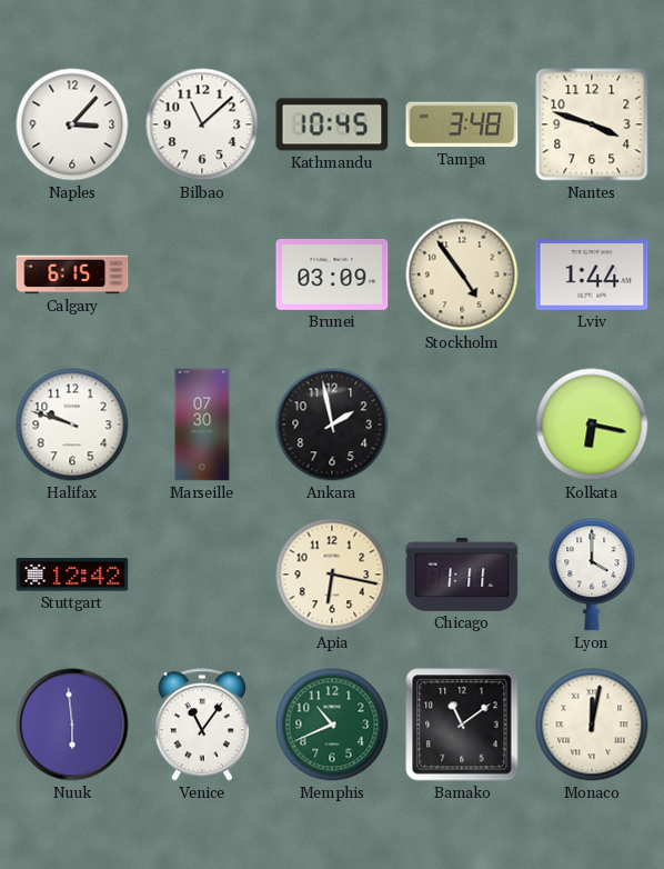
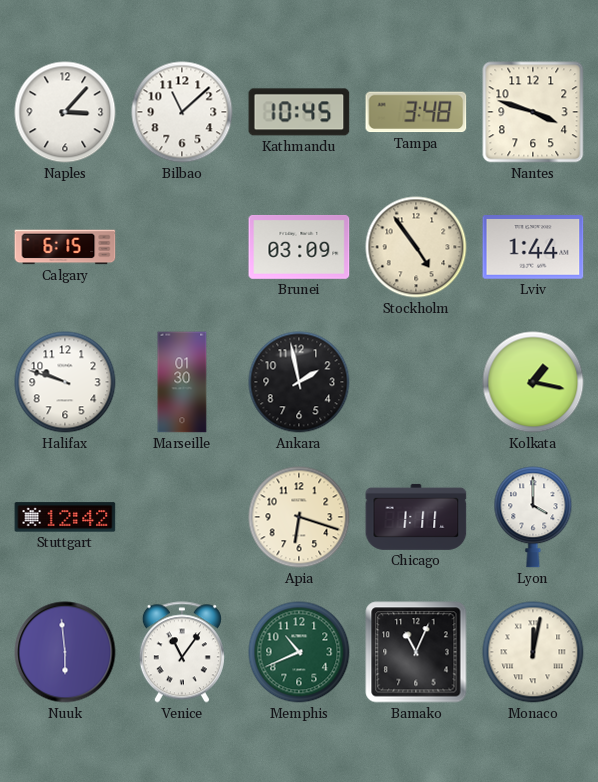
Marseille: 07:30 -> 01:30
Kolkata: 6:17 -> 1:17
Apia: 6:17 -> 6:18
Bamako: 11:09 -> 11:04
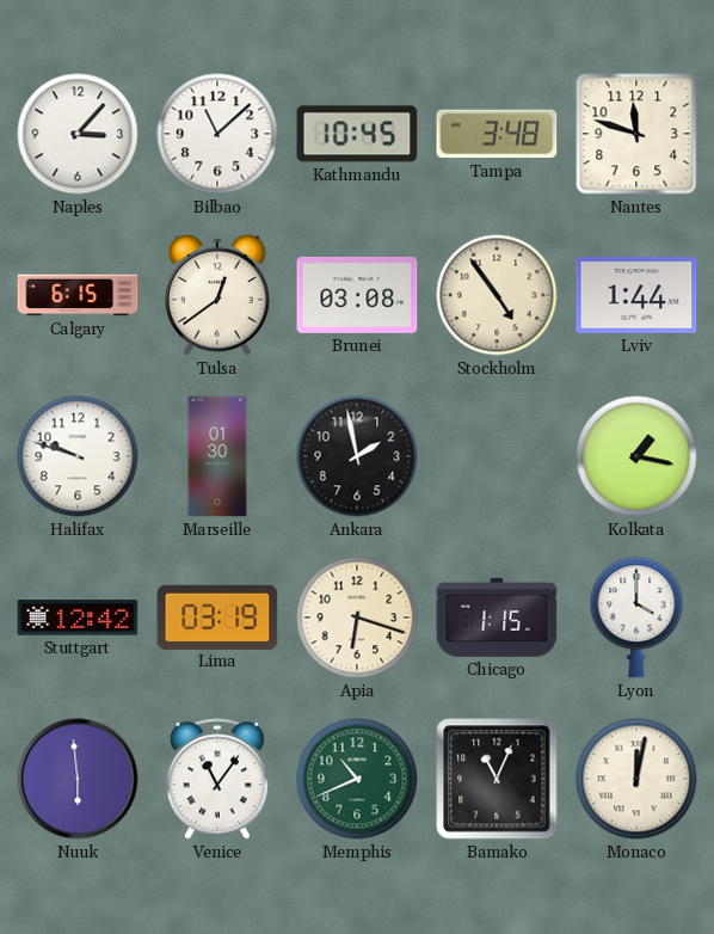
Nantes: 3:48 -> 11:48
Tulsa: none -> 12:39
Brunei: 03:09 -> 03:08
Lima: none -> 03:19
Chicago: 1:11 -> 1:15
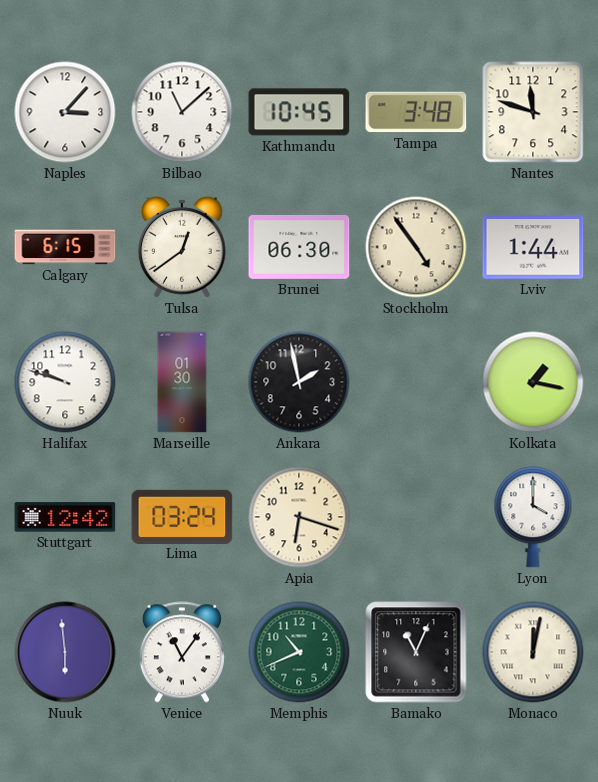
Brunei: 03:08 -> 06:30
Lima: 03:19 -> 03:24
Chicago: 1:15 -> none
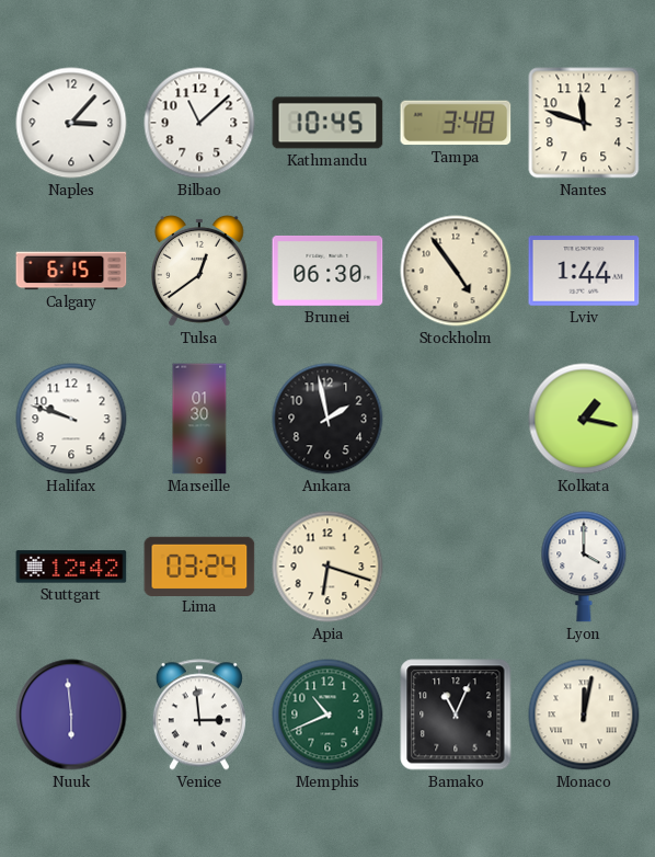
Venice: 11:06 -> 2:59
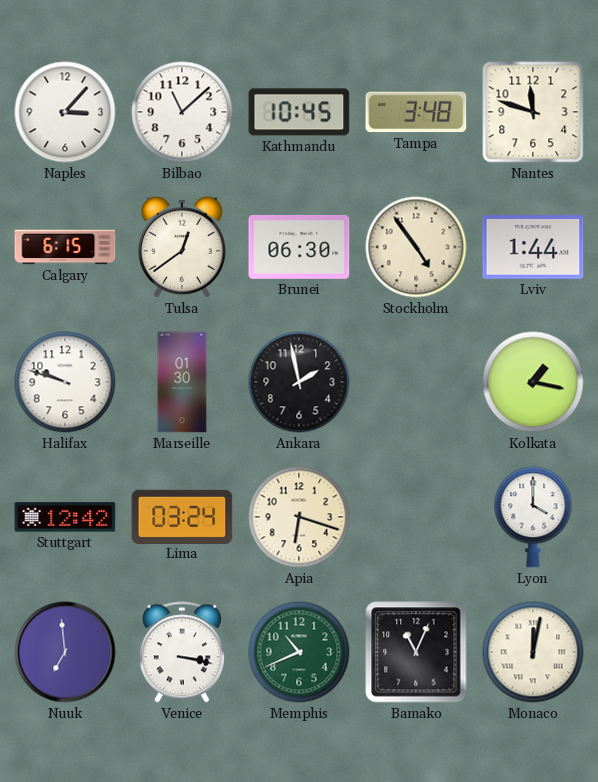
Nuuk: 5:59 -> 6:59
Venice: 2:59 -> 3:17
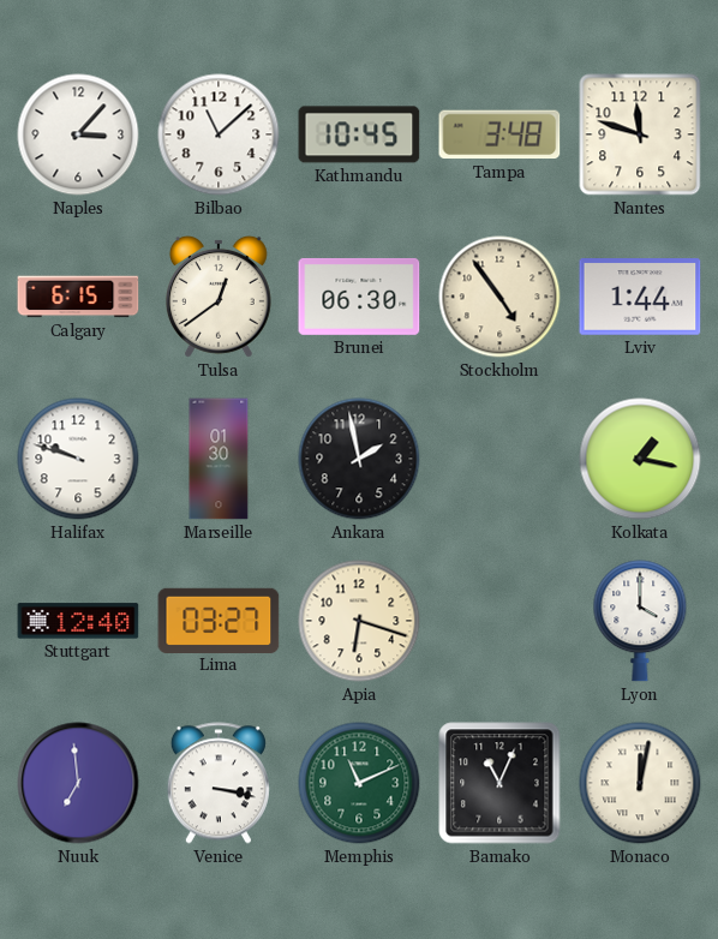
Stuttgart: 12:42 -> 12:40
Lima: 03:24 -> 03:27
Memphis: 10:41 -> 11:11
